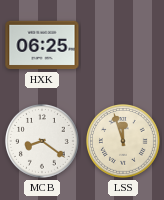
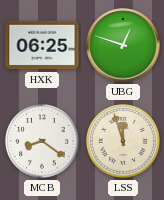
UBG: none -> 12:48
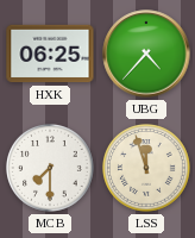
UBG: 12:48 -> 4:37
MCB: 8:21 -> 7:30
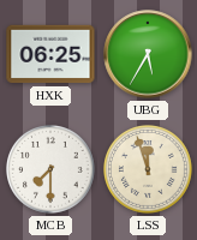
UBG: 4:37 -> 5:35
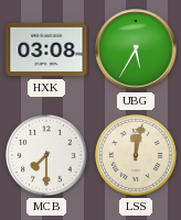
HXK: 06:25 -> 03:08
LSS: 11:57 -> 12:02
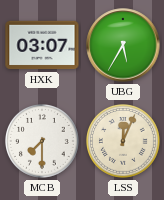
HXK: 03:08 -> 03:07
LSS: 12:02 -> 12:04
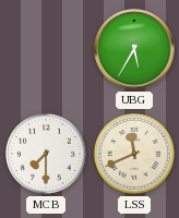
HXK: 03:07 -> none
LSS: 12:04 -> 11:41
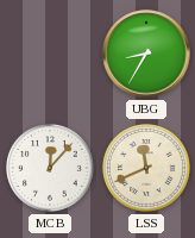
UBG: 5:35 -> 8:35
MCB: 7:30 -> 12:07
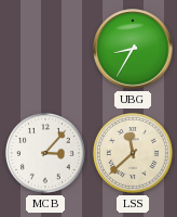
MCB: 12:07 -> 3:07
LSS: 11:41 -> 11:38
